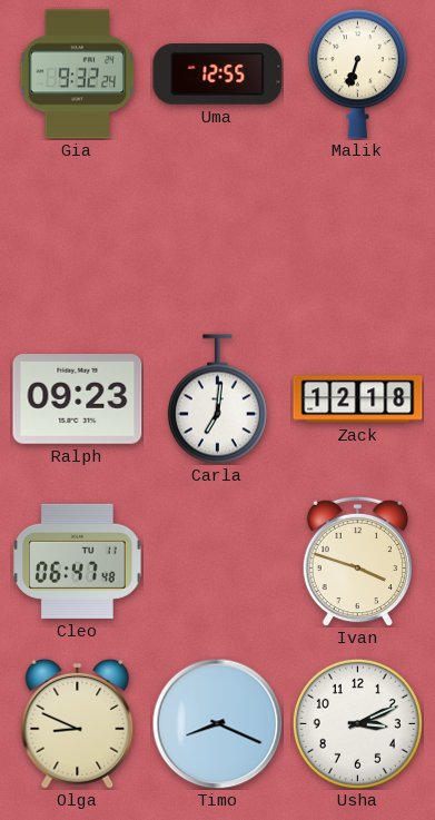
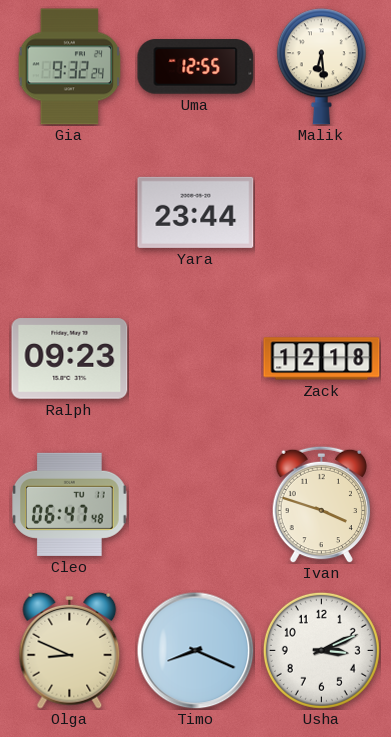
Malik: 6:33 -> 6:29
Yara: none -> 23:44
Carla: 7:01 -> none
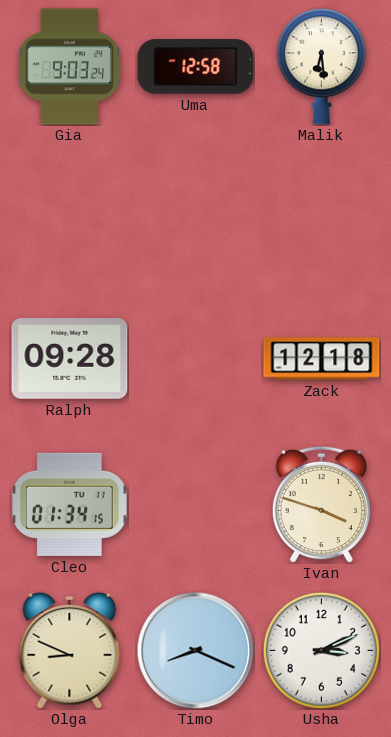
Gia: 9:32 -> 9:03
Uma: 12:55 -> 12:58
Yara: 23:44 -> none
Ralph: 09:23 -> 09:28
Cleo: 06:47 -> 01:34
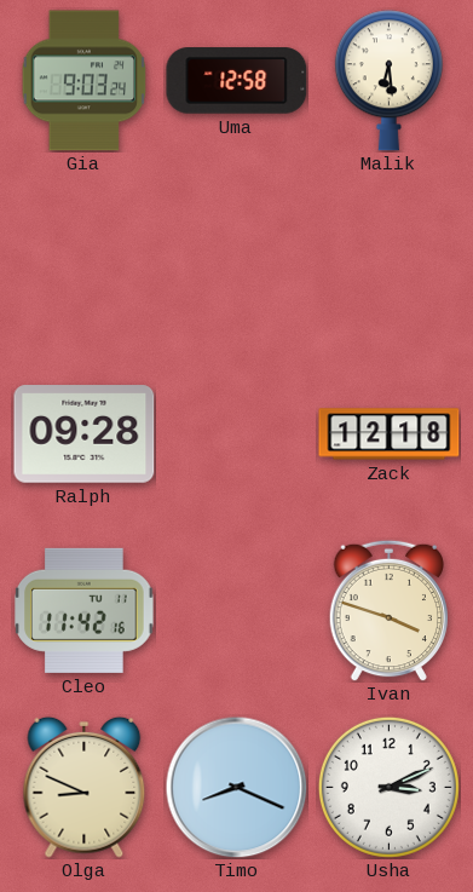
Cleo: 01:34 -> 11:42
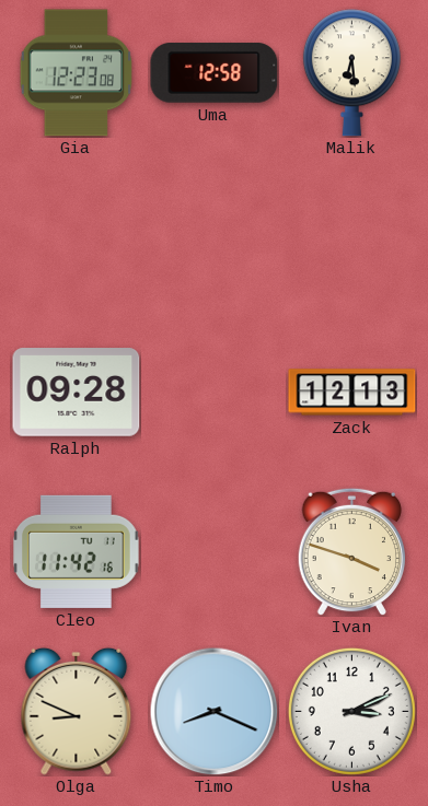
Gia: 9:03 -> 12:23
Zack: 12:18 -> 12:13
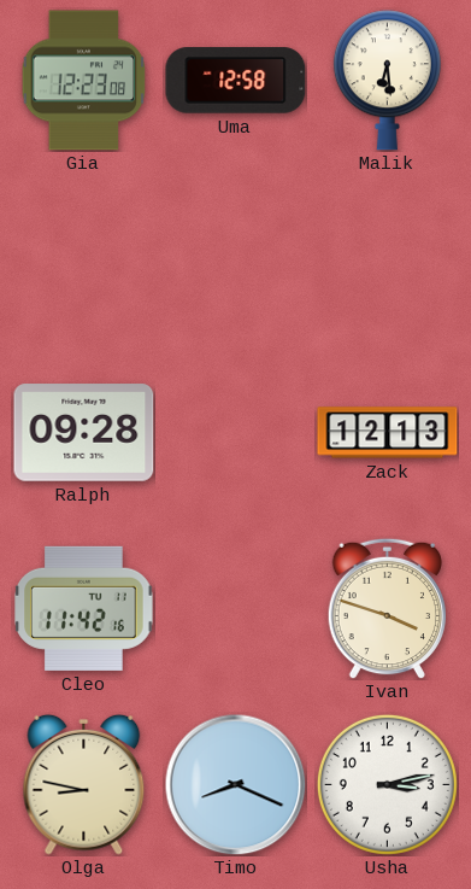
Olga: 8:49 -> 8:47
Usha: 3:11 -> 3:13
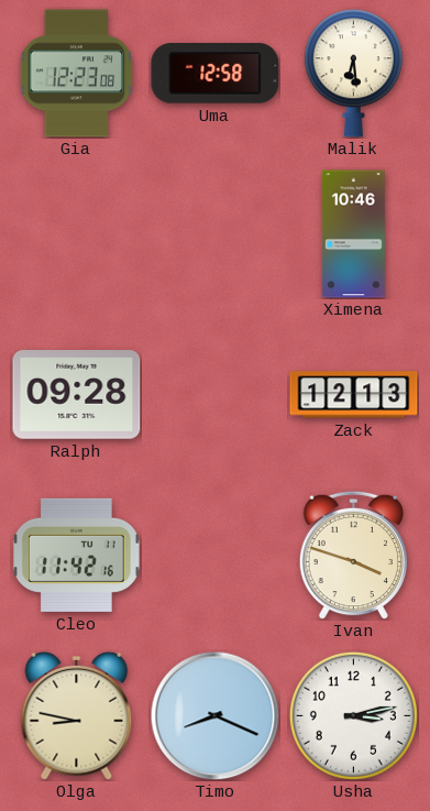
Ximena: none -> 10:46
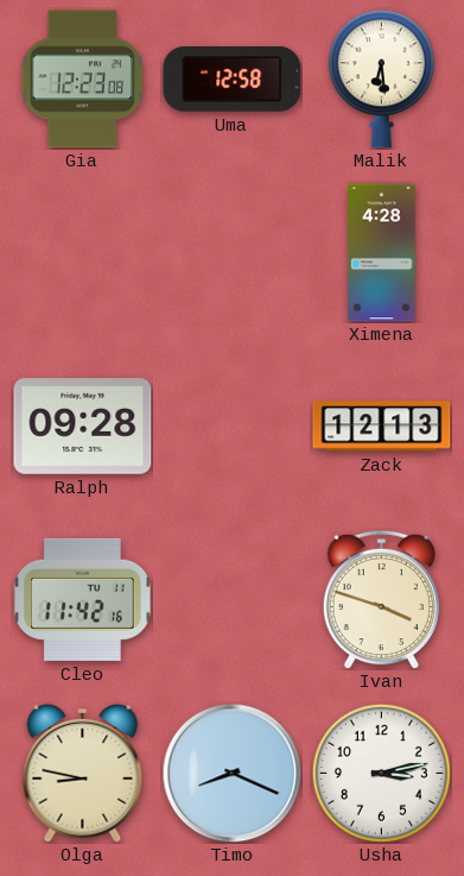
Ximena: 10:46 -> 4:28
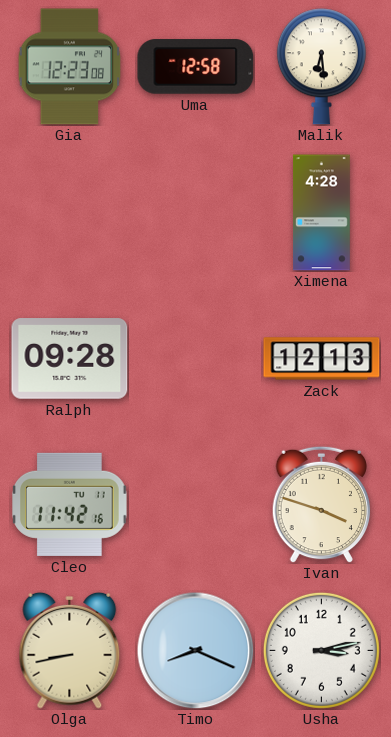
Olga: 8:47 -> 8:43
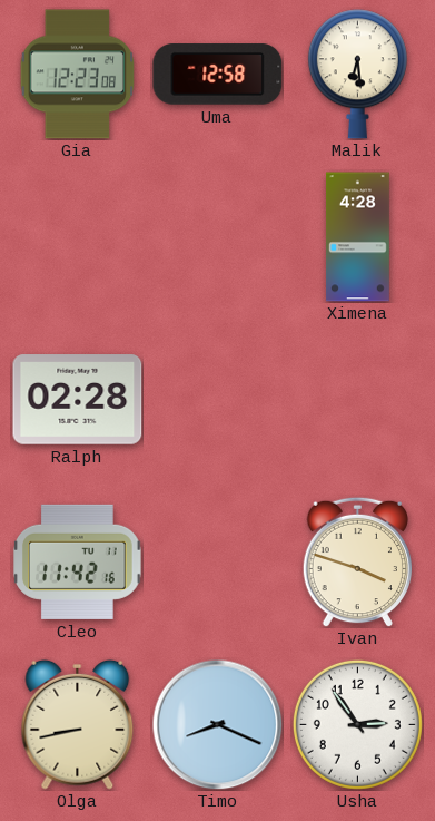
Ralph: 09:28 -> 02:28
Zack: 12:13 -> none
Usha: 3:13 -> 2:54
